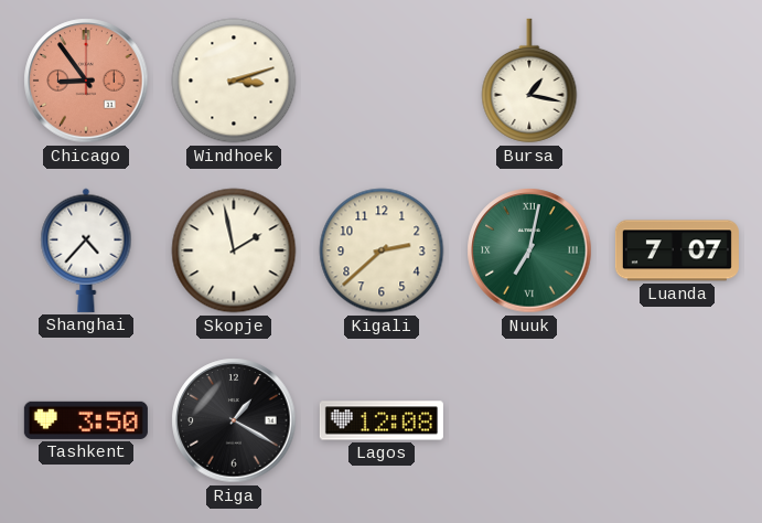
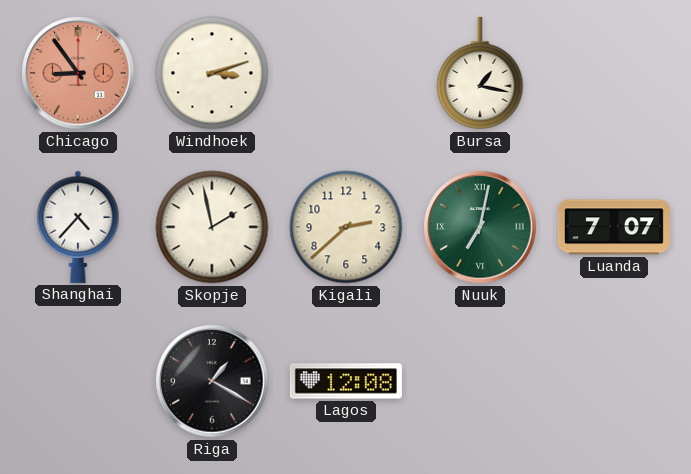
Tashkent: 3:50 -> none
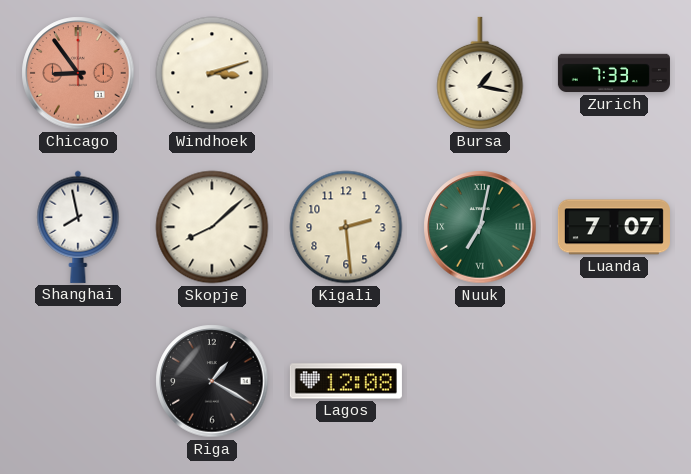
Zurich: none -> 7:33
Shanghai: 4:37 -> 7:58
Skopje: 1:58 -> 8:08
Kigali: 2:38 -> 2:29
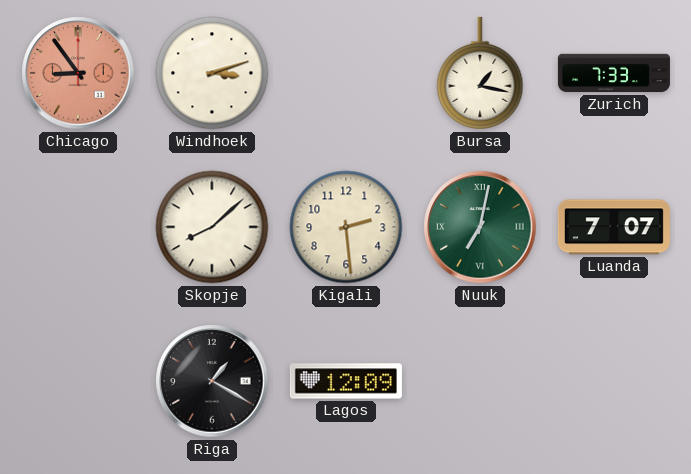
Shanghai: 7:58 -> none
Lagos: 12:08 -> 12:09
